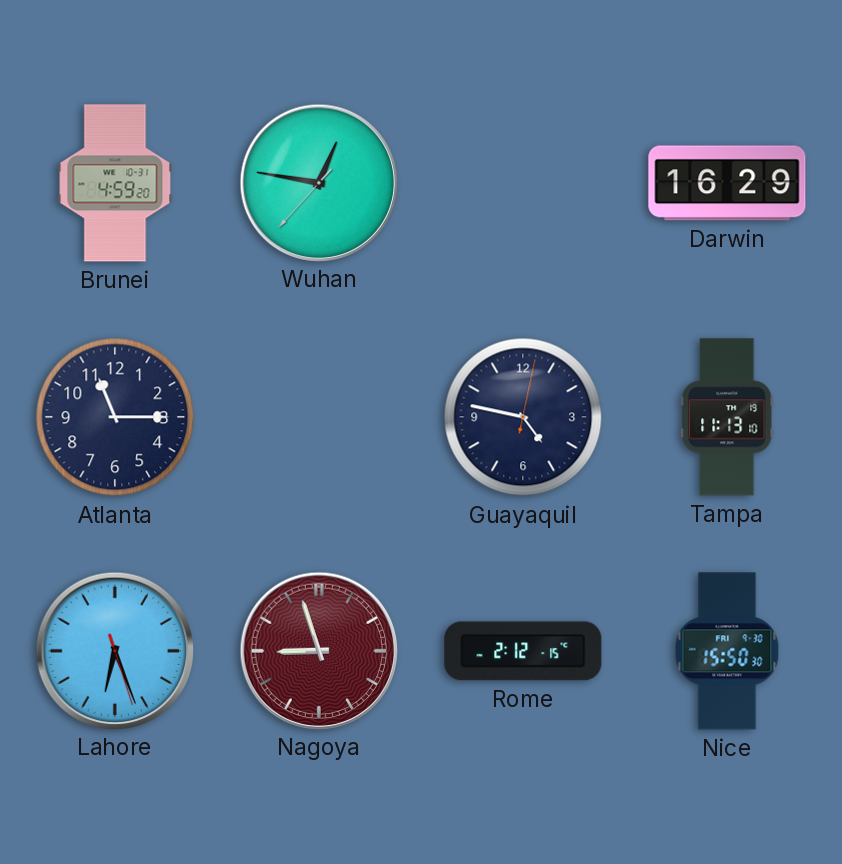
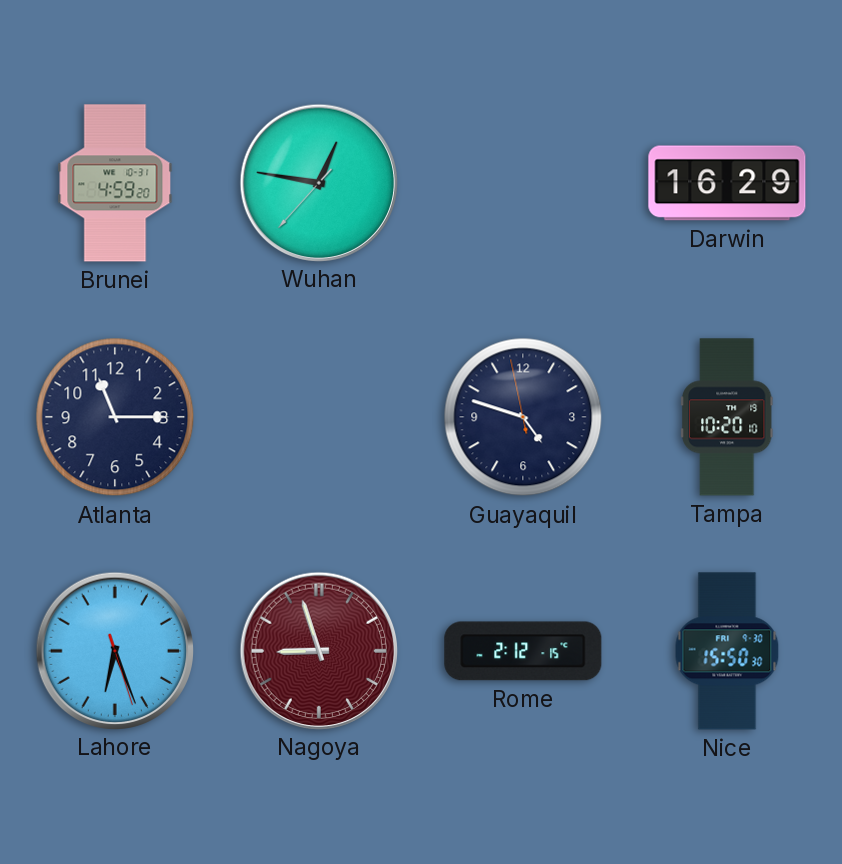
Guayaquil: 4:47:02 -> 4:47:58
Tampa: 11:13 -> 10:20
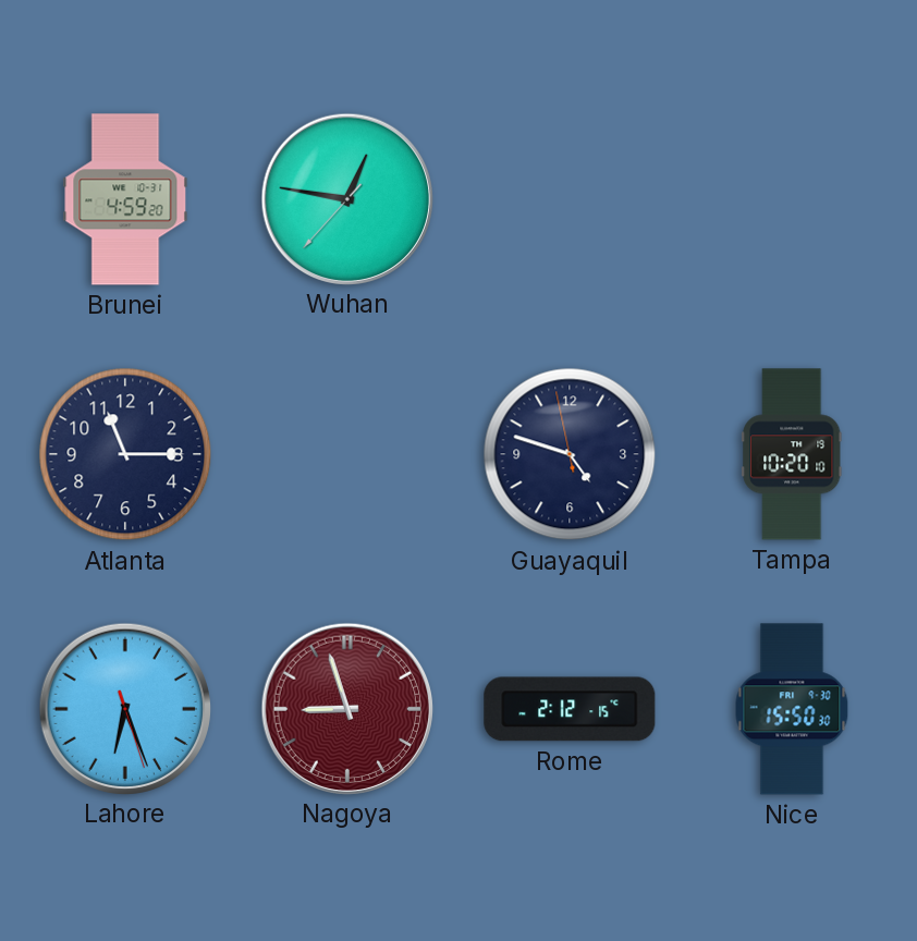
Darwin: 16:29 -> none
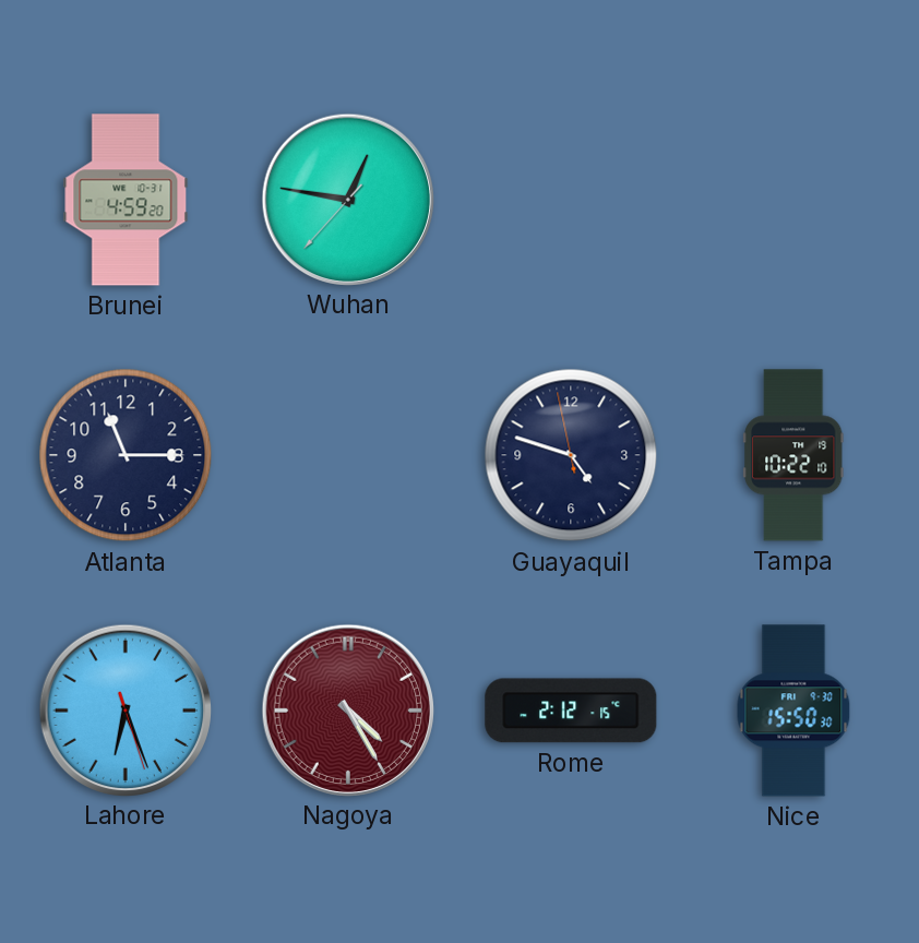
Tampa: 10:20 -> 10:22
Nagoya: 8:57 -> 4:25
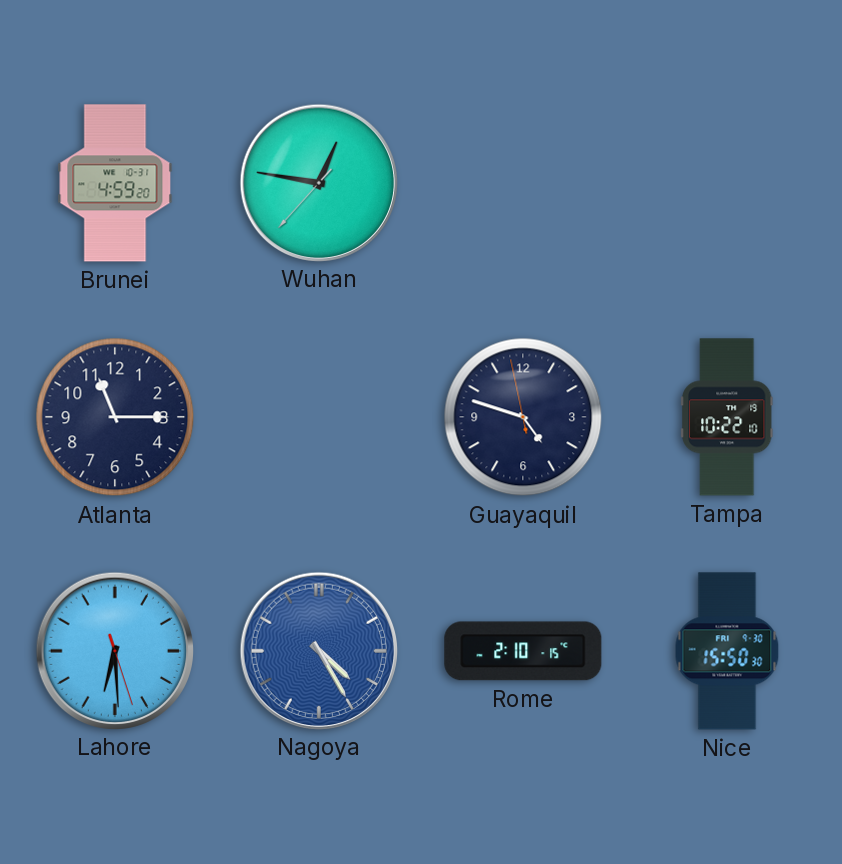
Lahore: 6:26 -> 6:29
Nagoya dial: burgundy -> blue
Rome: 2:12 -> 2:10
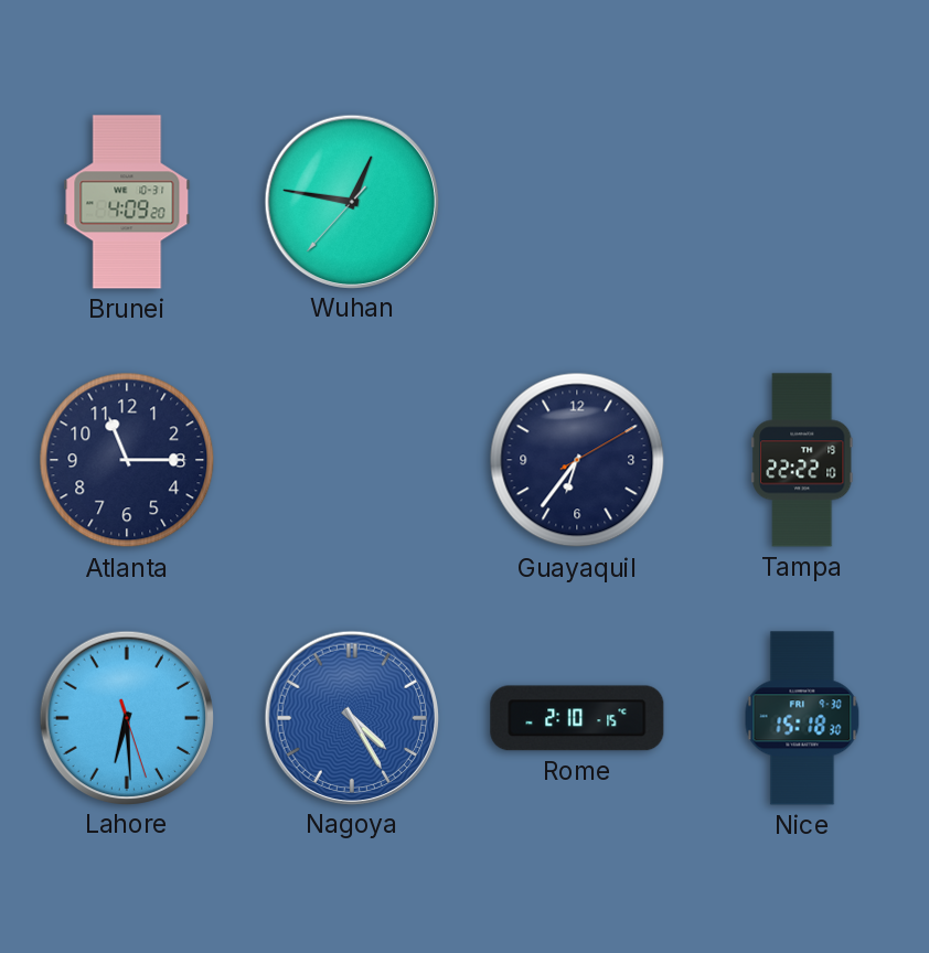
Brunei: 4:59 -> 4:09
Guayaquil: 4:47 -> 6:36
Tampa: 10:22 -> 22:22
Nice: 15:50 -> 15:18
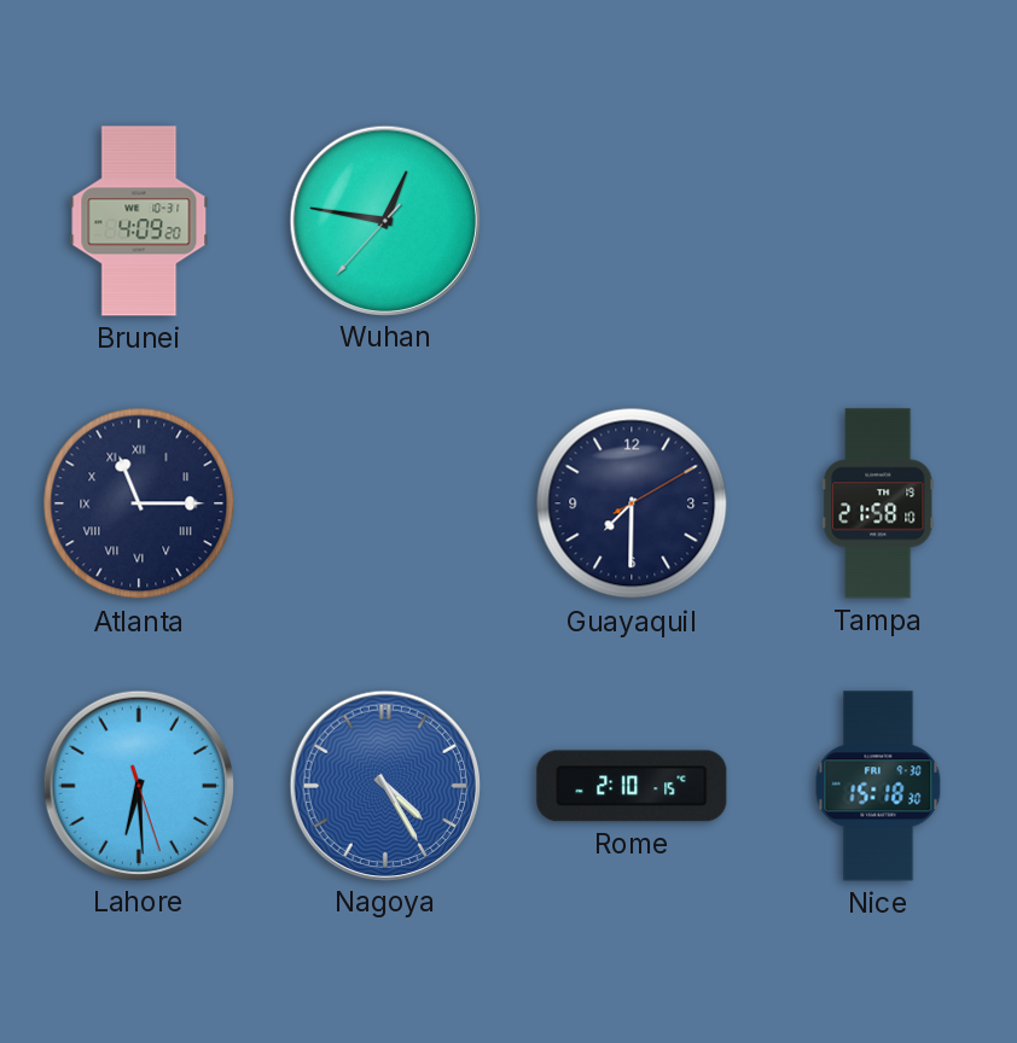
Atlanta numerals: Arabic -> Roman
Guayaquil: 6:36 -> 7:30
Tampa: 22:22 -> 21:58
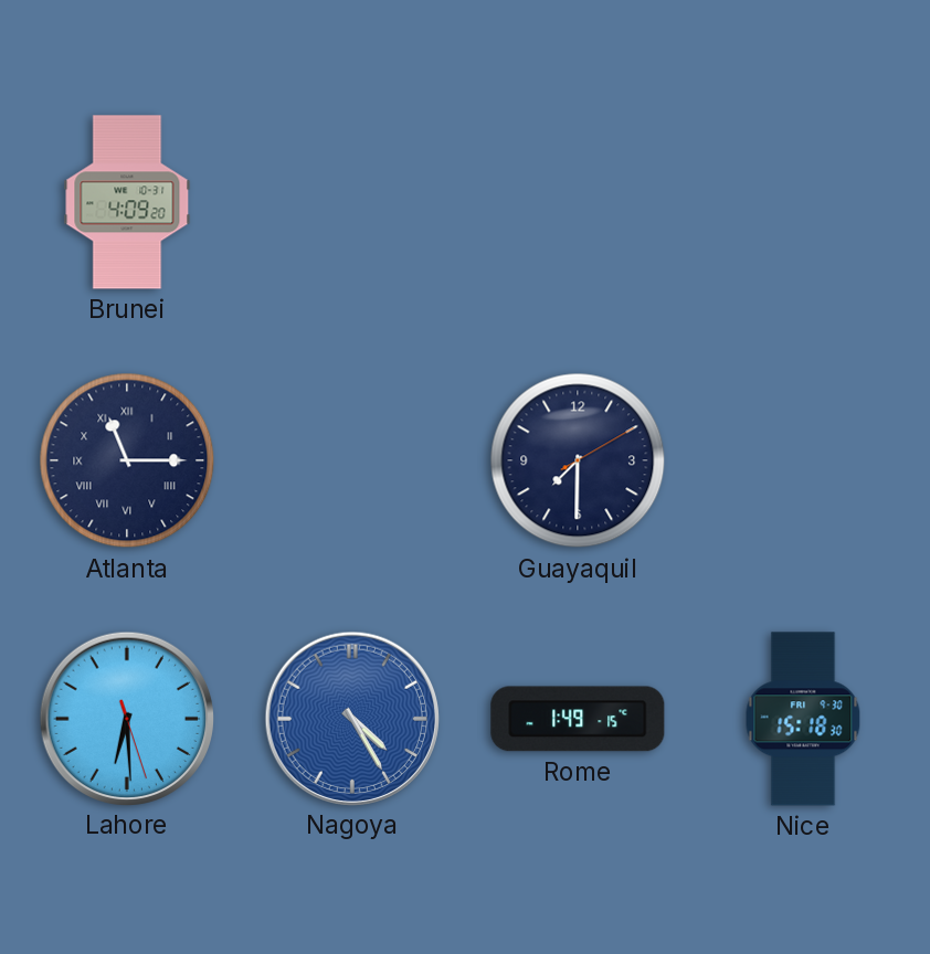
Wuhan: 12:46 -> none
Tampa: 21:58 -> none
Rome: 2:10 -> 1:49
